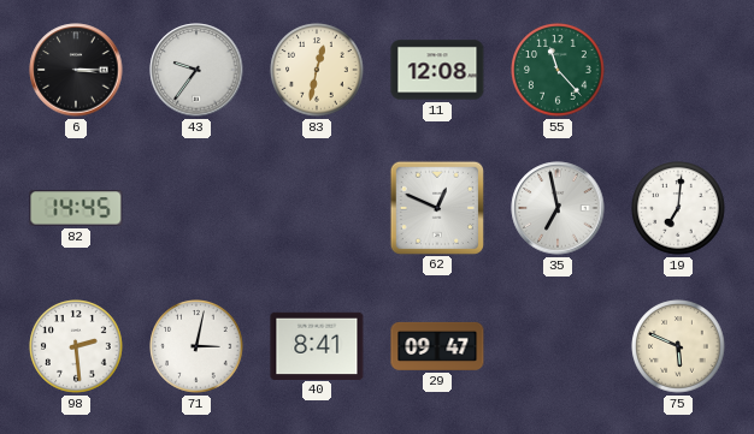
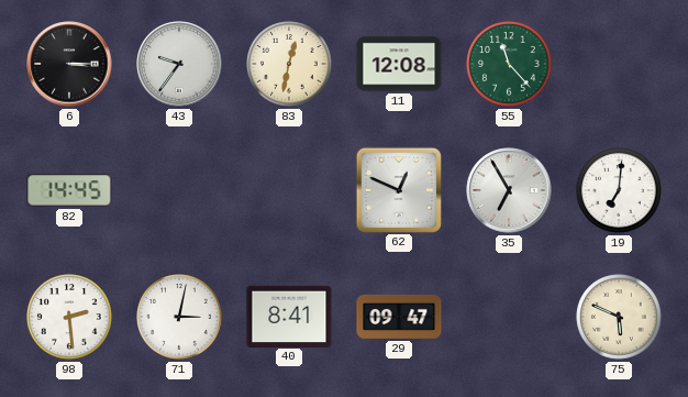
35: 6:58 -> 6:55
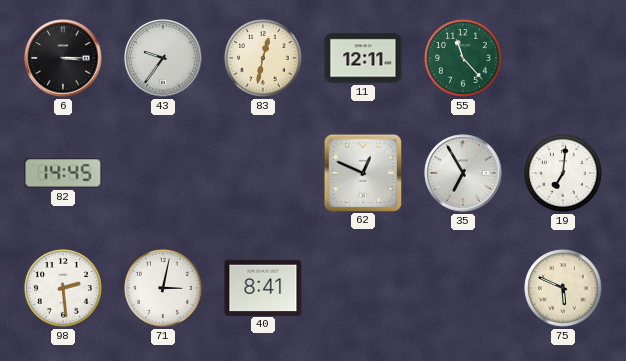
11: 12:08 -> 12:11
29: 09:47 -> none
